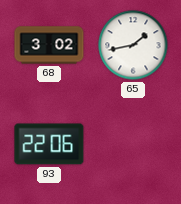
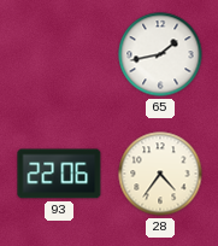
68: 3:02 -> none
28: none -> 4:36
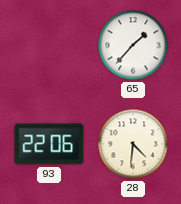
65: 1:43 -> 1:37
28: 4:36 -> 4:31
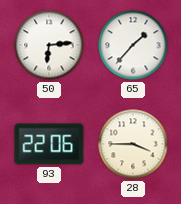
50: none -> 6:14
28: 4:31 -> 3:45
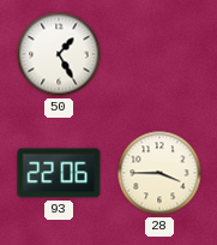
50: 6:14 -> 1:25
65: 1:37 -> none
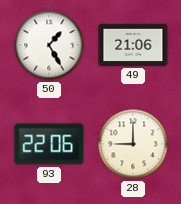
49: none -> 21:06
28: 3:45 -> 9:00
